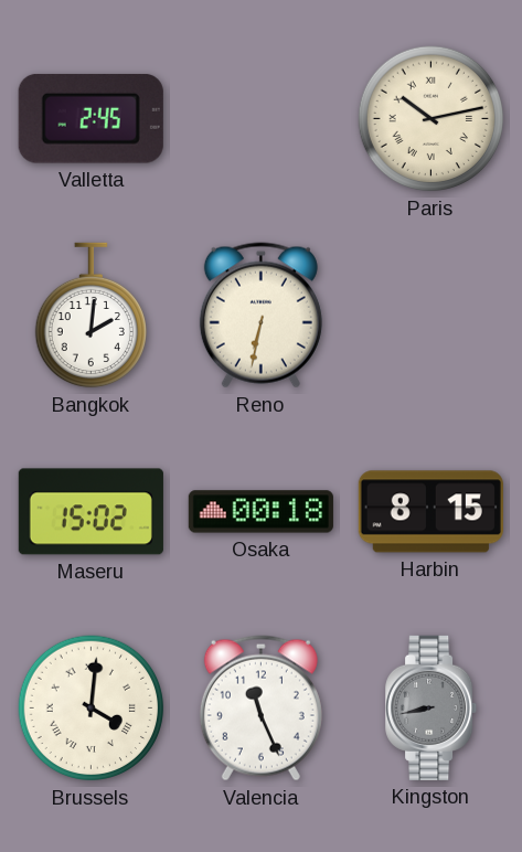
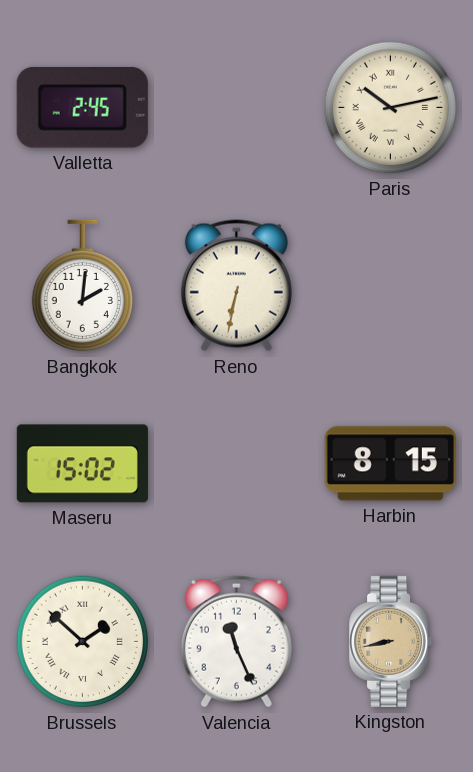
Osaka: 00:18 -> none
Brussels: 4:01 -> 1:52
Kingston dial: grey -> champagne
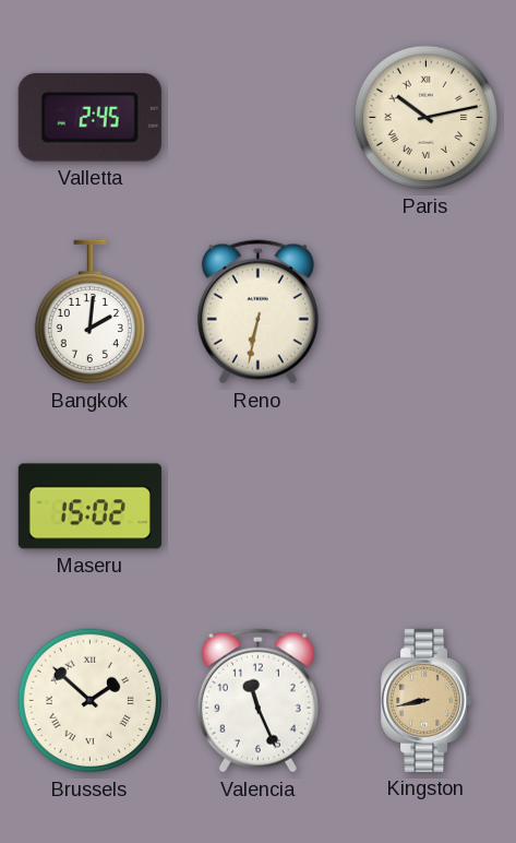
Harbin: 8:15 -> none
